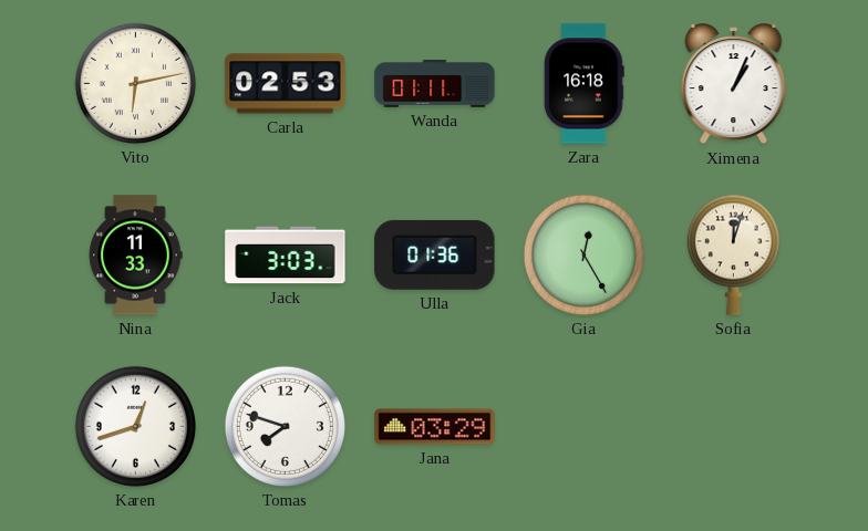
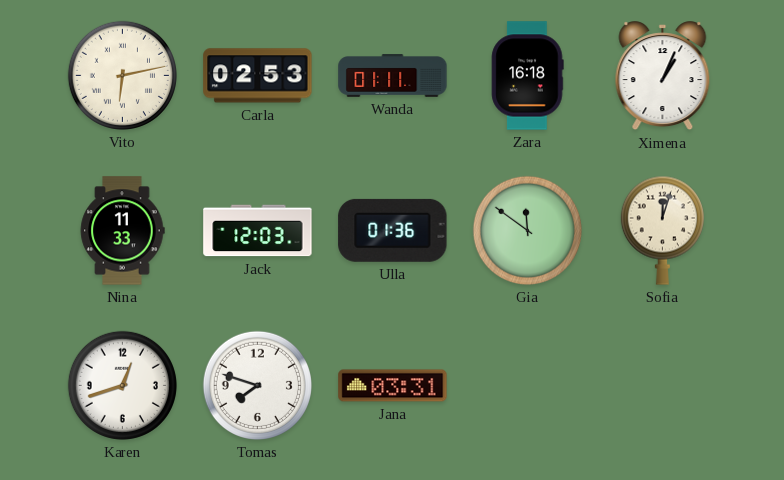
Jack: 3:03 -> 12:03
Gia: 12:25 -> 11:51
Jana: 03:29 -> 03:31
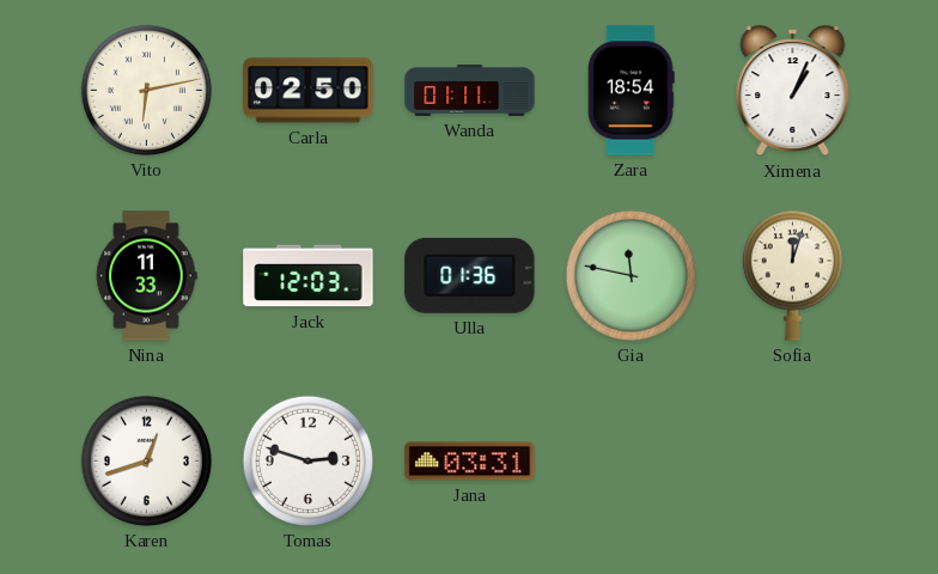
Carla: 02:53 -> 02:50
Zara: 16:18 -> 18:54
Gia: 11:51 -> 11:47
Tomas: 7:48 -> 2:48
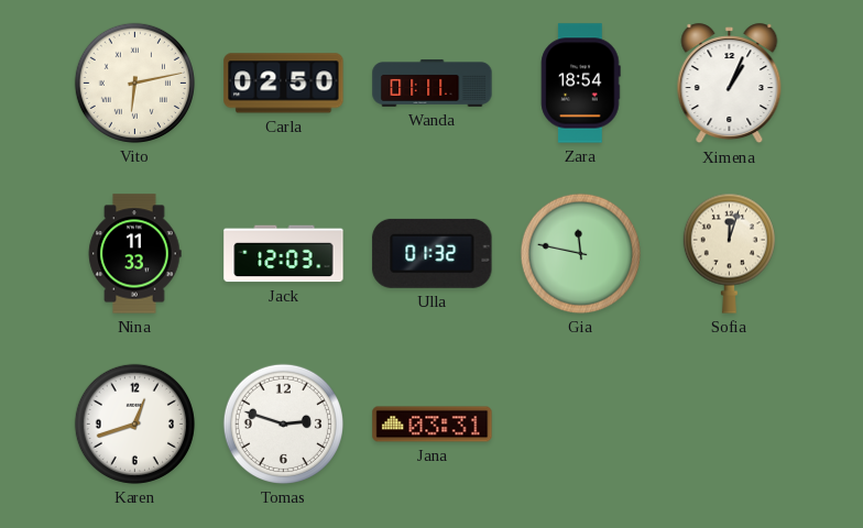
Ulla: 01:36 -> 01:32
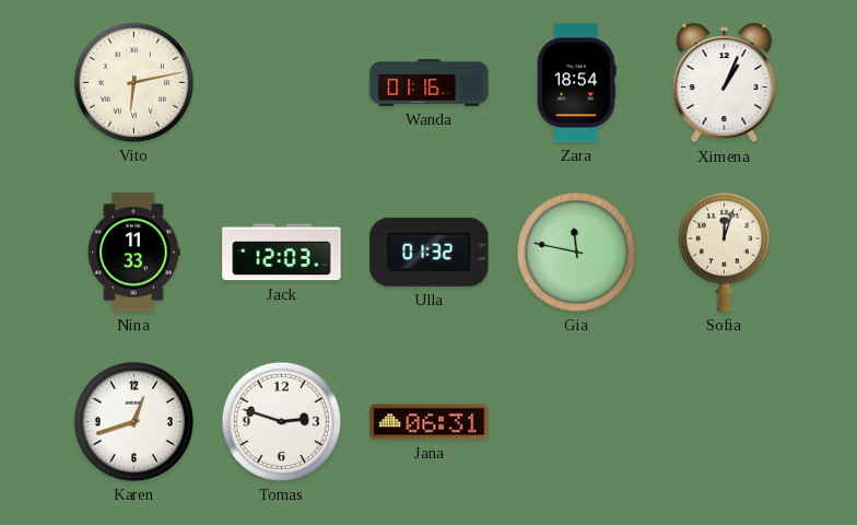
Carla: 02:50 -> none
Wanda: 01:11 -> 01:16
Jana: 03:31 -> 06:31
